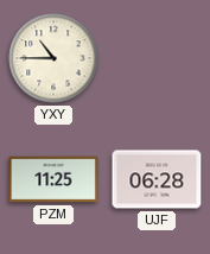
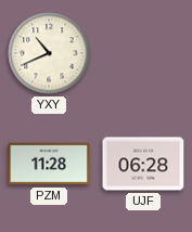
YXY: 10:45 -> 10:41
PZM: 11:25 -> 11:28
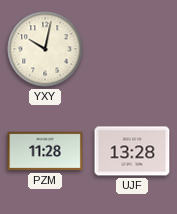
YXY: 10:41 -> 10:02
UJF: 06:28 -> 13:28
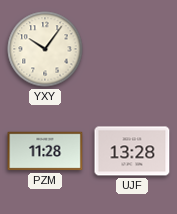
YXY: 10:02 -> 10:06
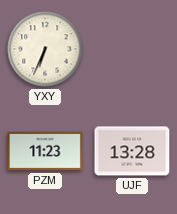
YXY: 10:06 -> 6:34
PZM: 11:28 -> 11:23
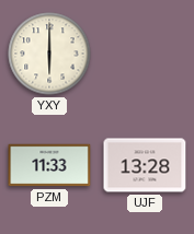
YXY: 6:34 -> 6:00
PZM: 11:23 -> 11:33
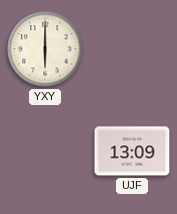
PZM: 11:33 -> none
UJF: 13:28 -> 13:09
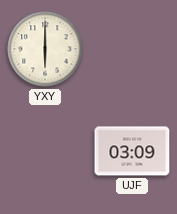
UJF: 13:09 -> 03:09
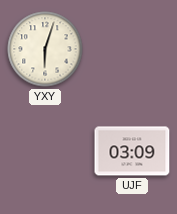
YXY: 6:00 -> 6:03
